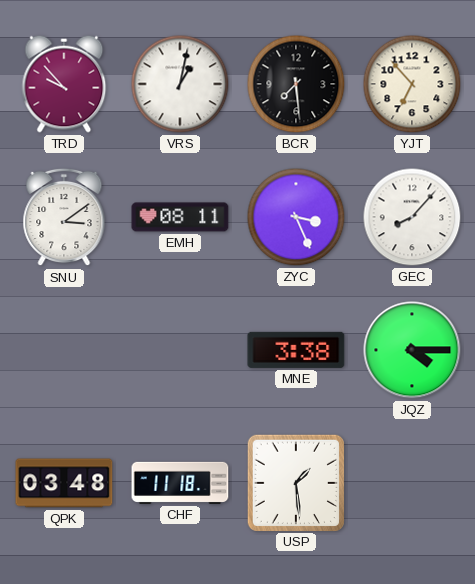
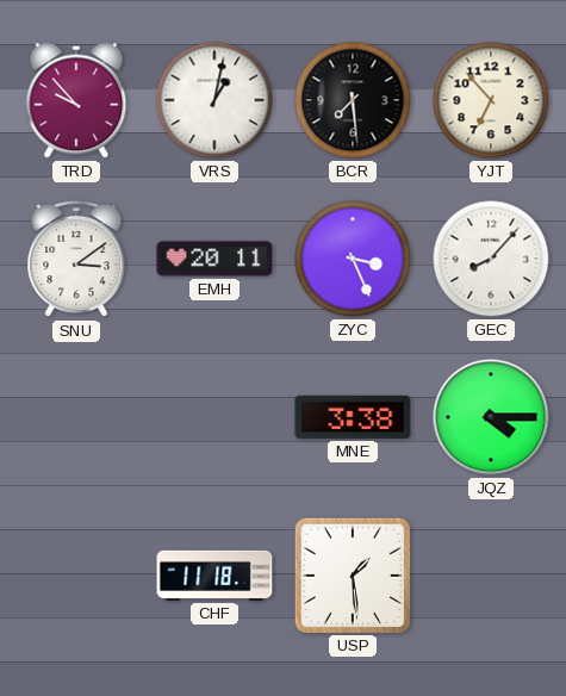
EMH: 08:11 -> 20:11
QPK: 03:48 -> none
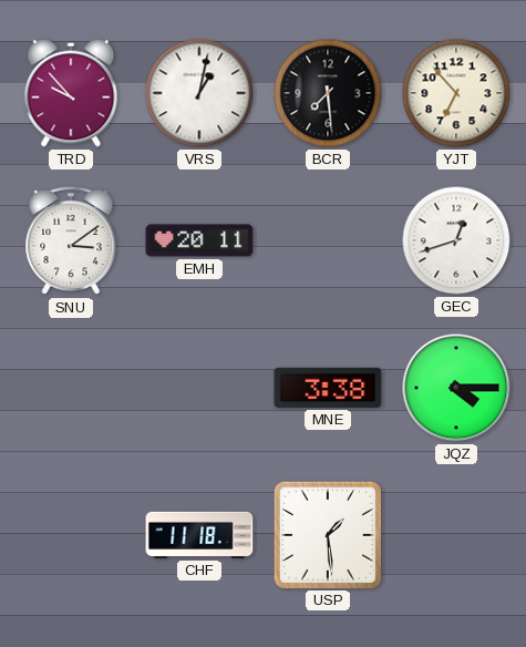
ZYC: 3:26 -> none
GEC: 8:07 -> 12:42
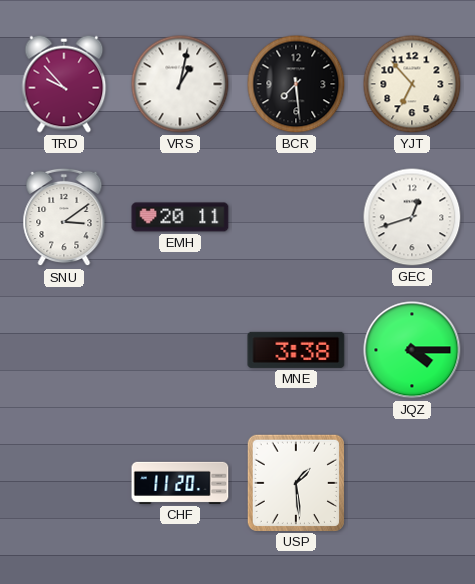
CHF: 11:18 -> 11:20
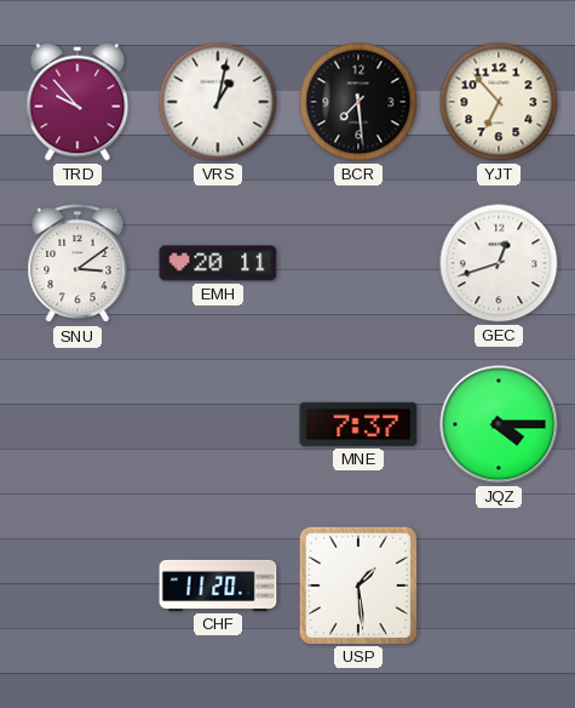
MNE: 3:38 -> 7:37
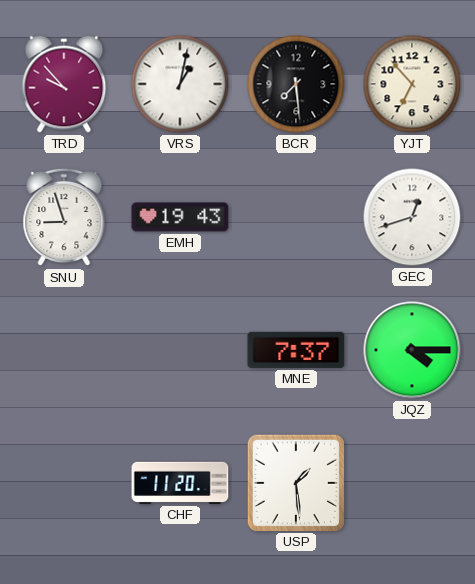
SNU: 3:09 -> 8:57
EMH: 20:11 -> 19:43
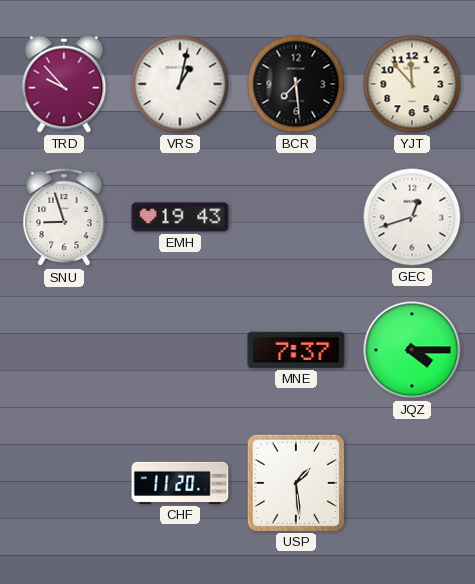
YJT: 6:53 -> 11:53
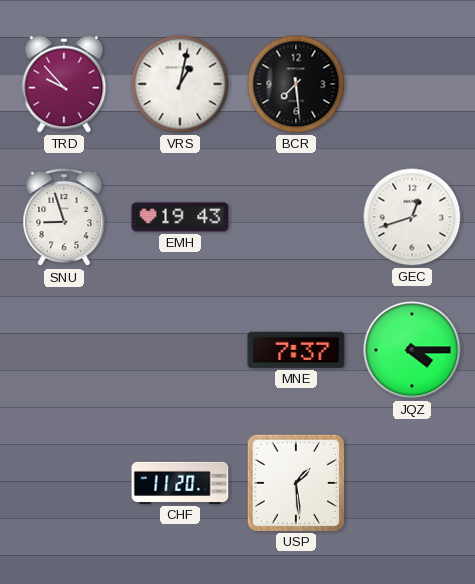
YJT: 11:53 -> none
